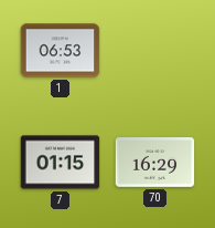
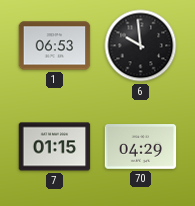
6: none -> 9:59
70: 16:29 -> 04:29
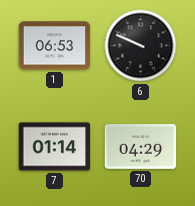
6: 9:59 -> 9:49
7: 01:15 -> 01:14
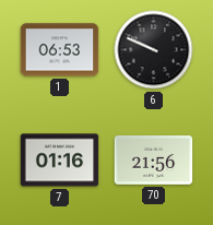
7: 01:14 -> 01:16
70: 04:29 -> 21:56
